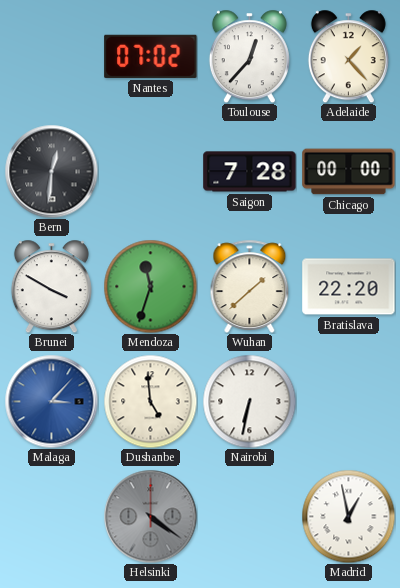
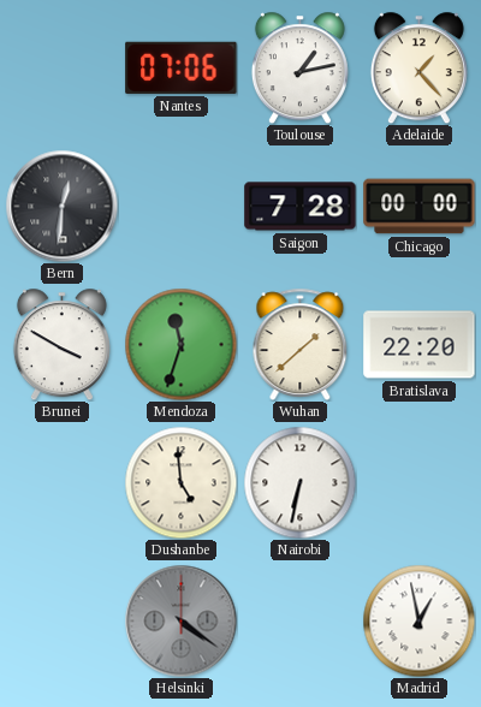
Nantes: 07:02 -> 07:06
Toulouse: 12:37 -> 1:13
Malaga: 3:07 -> none
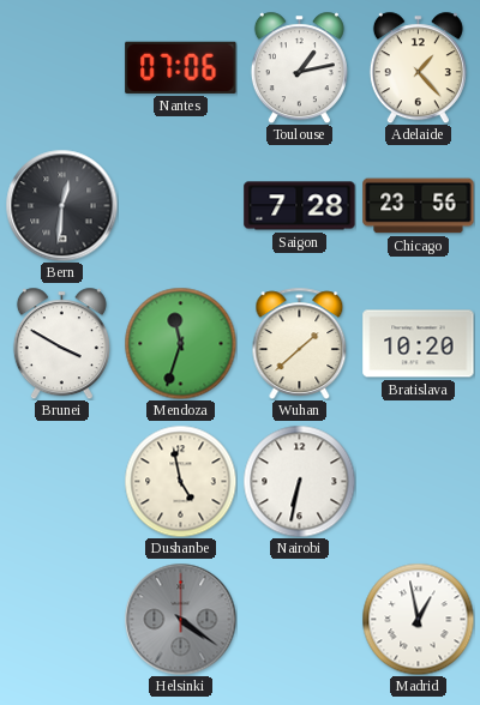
Chicago: 00:00 -> 23:56
Bratislava: 22:20 -> 10:20
Dushanbe: 4:59 -> 4:58
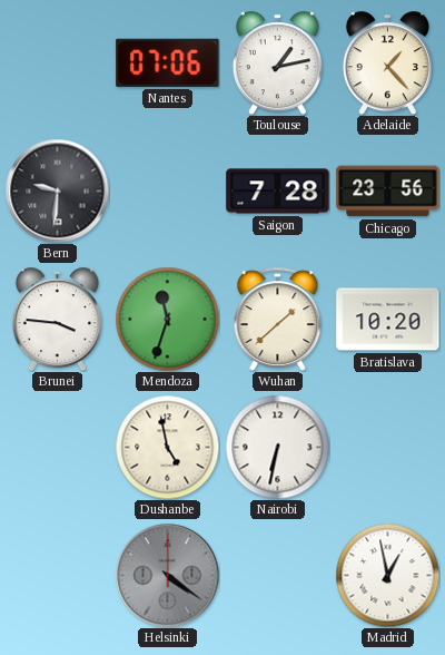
Bern: 12:31 -> 9:31
Brunei: 3:50 -> 3:46
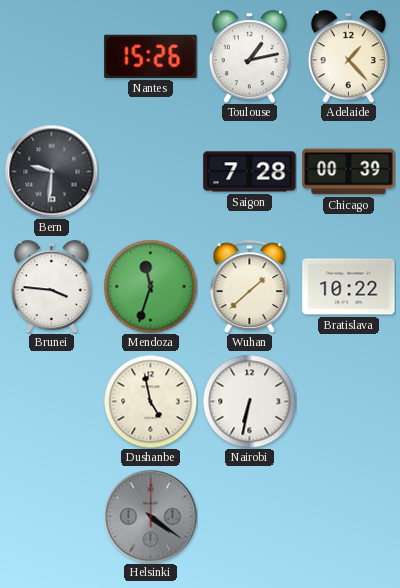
Nantes: 07:06 -> 15:26
Chicago: 23:56 -> 00:39
Bratislava: 10:20 -> 10:22
Madrid: 12:58 -> none
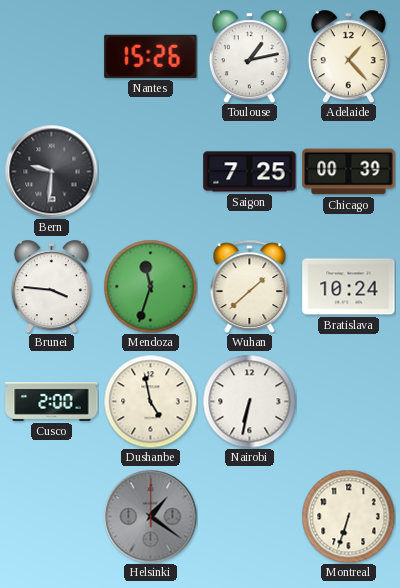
Saigon: 7:28 -> 7:25
Bratislava: 10:22 -> 10:24
Cusco: none -> 2:00
Helsinki: 4:21 -> 1:21
Montreal: none -> 6:33
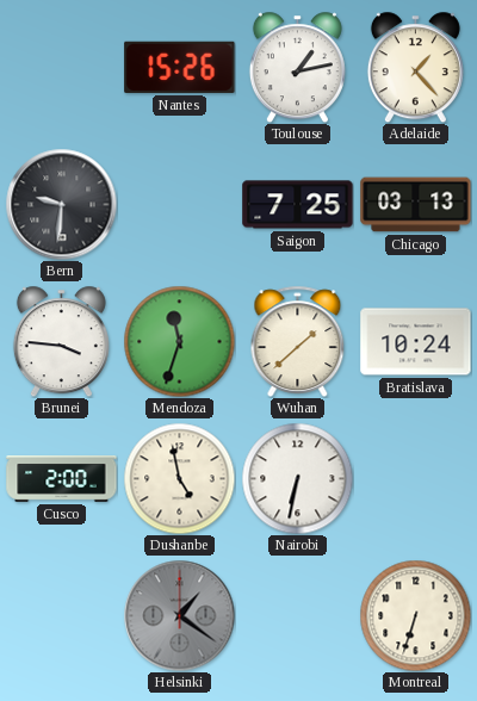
Chicago: 00:39 -> 03:13
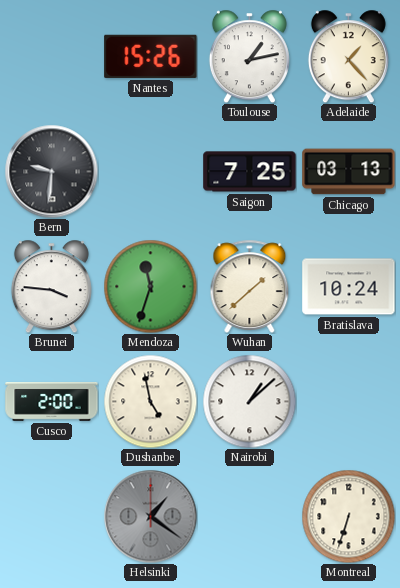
Nairobi: 6:32 -> 1:08
